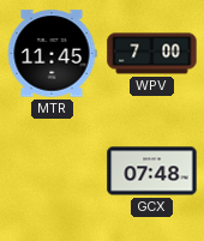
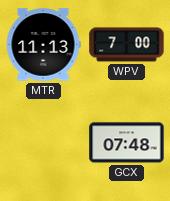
MTR: 11:45 -> 11:13
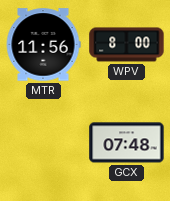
MTR: 11:13 -> 11:56
WPV: 7:00 -> 8:00
